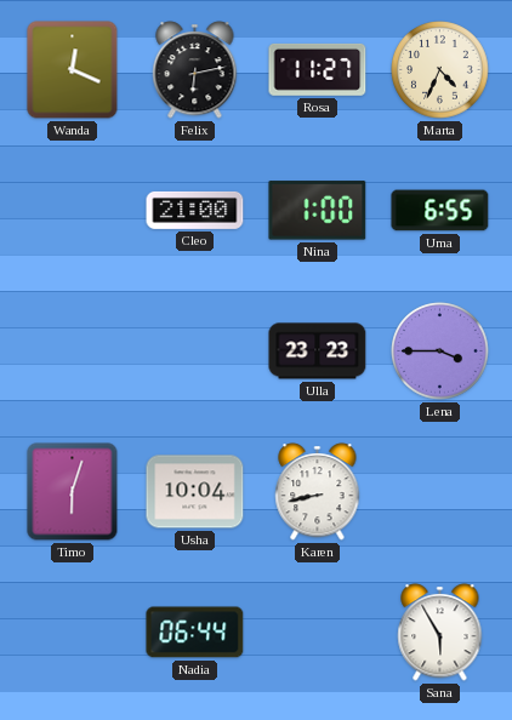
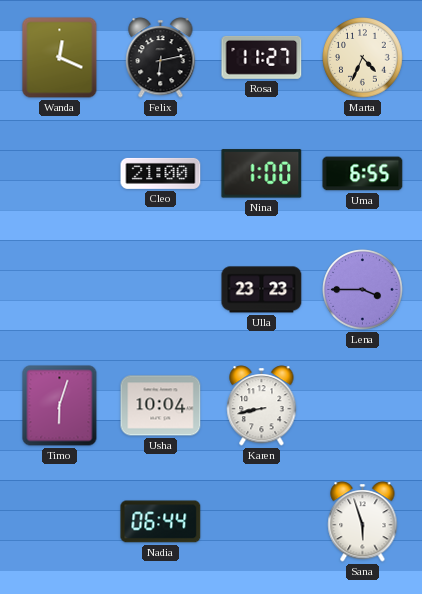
Sana: 5:55 -> 5:57
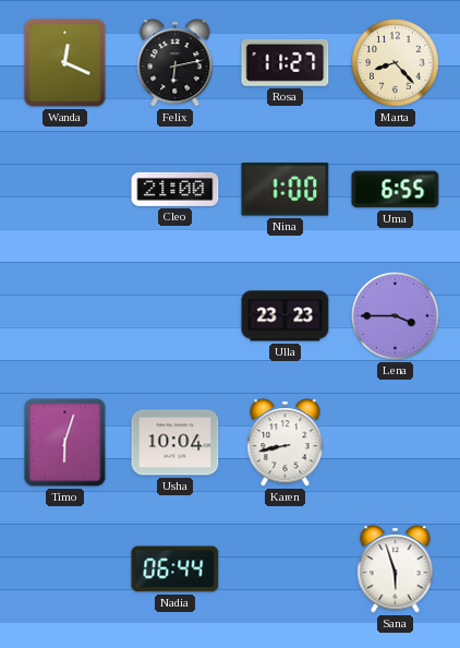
Marta: 4:34 -> 8:23
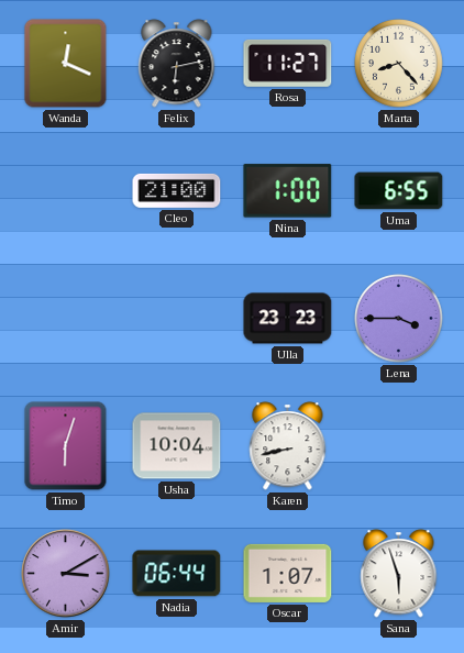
Amir: none -> 3:10
Oscar: none -> 1:07
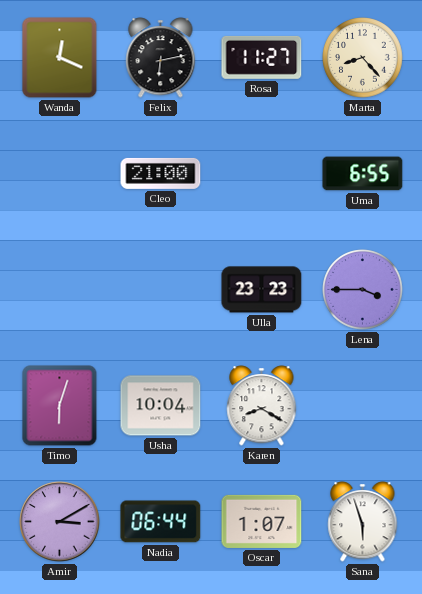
Nina: 1:00 -> none
Karen: 8:43 -> 8:20
